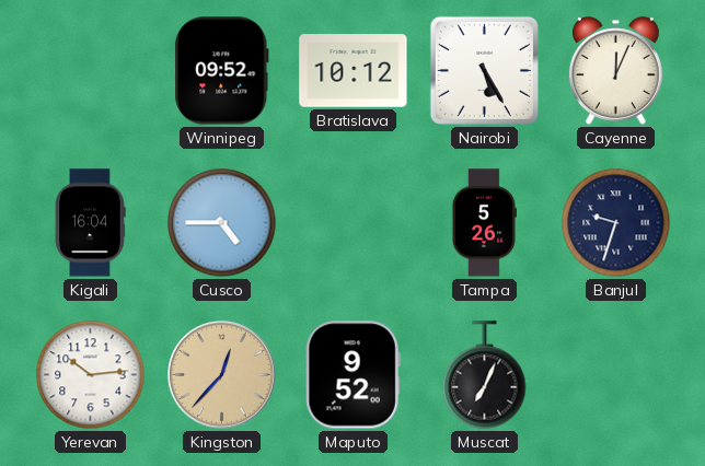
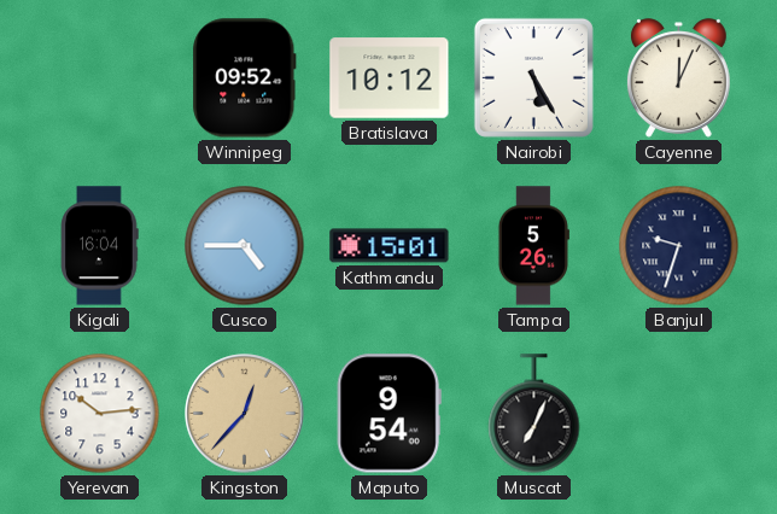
Kathmandu: none -> 15:01
Maputo: 9:52 -> 9:54
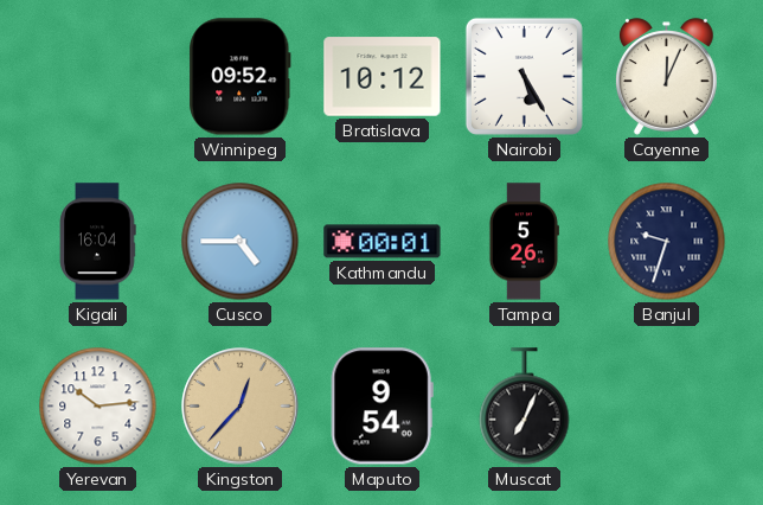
Kathmandu: 15:01 -> 00:01
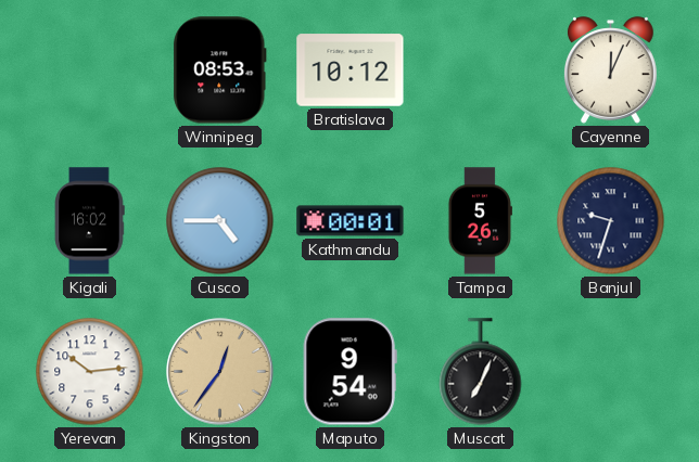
Winnipeg: 09:52 -> 08:53
Nairobi: 5:25 -> none
Kigali: 16:04 -> 16:02
Kingston: 12:37 -> 12:36
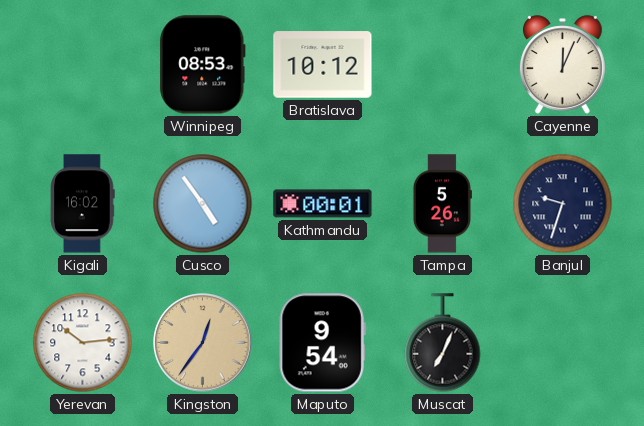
Cusco: 4:45 -> 4:54
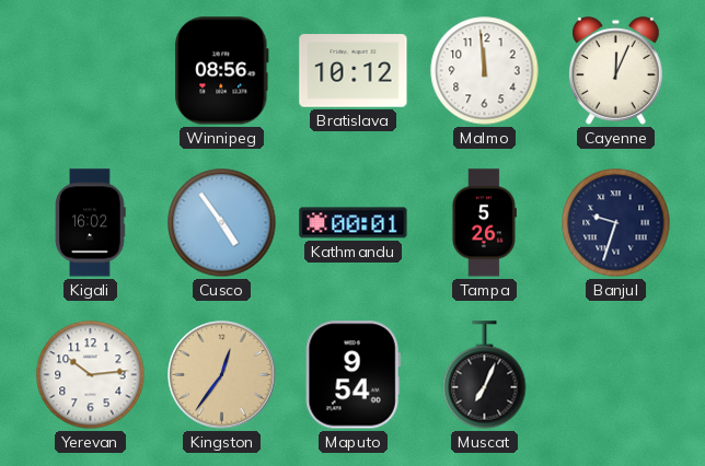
Winnipeg: 08:53 -> 08:56
Malmo: none -> 11:59
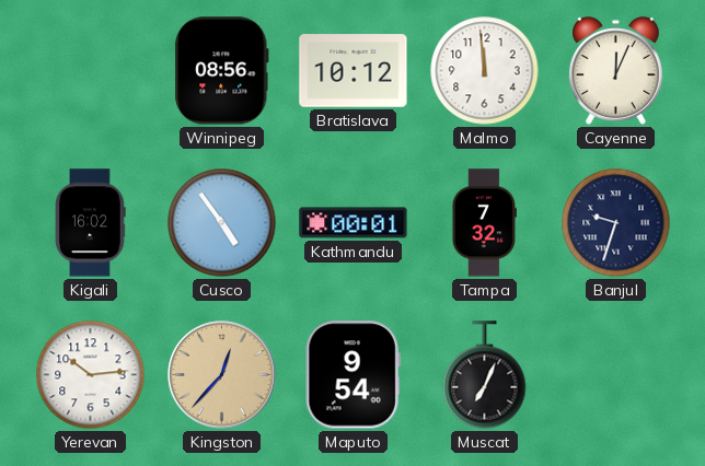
Tampa: 5:26 -> 7:32
Kingston: 12:36 -> 12:37
